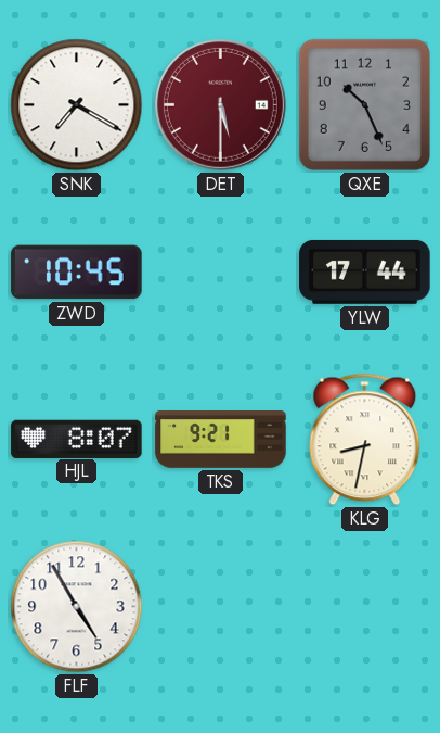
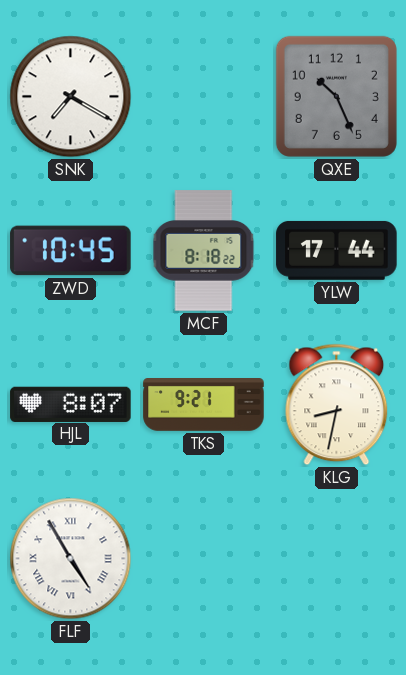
DET: 5:30 -> none
MCF: none -> 8:18
FLF numerals: Arabic -> Roman
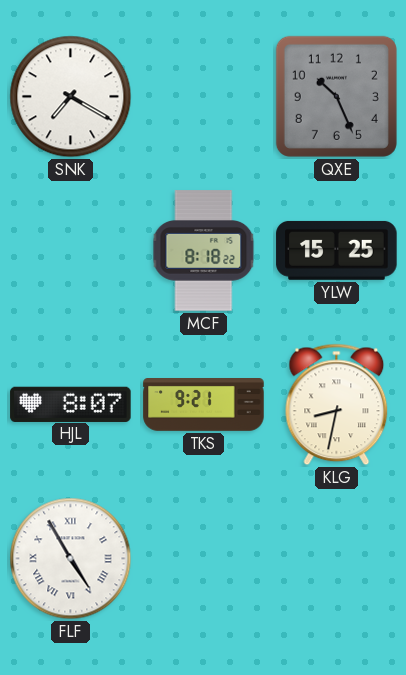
ZWD: 10:45 -> none
YLW: 17:44 -> 15:25
